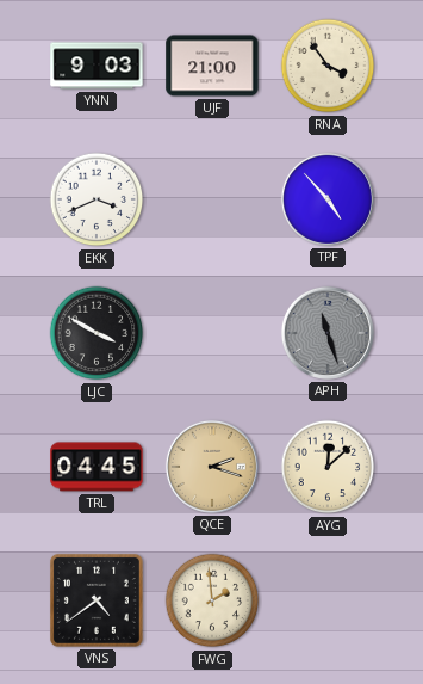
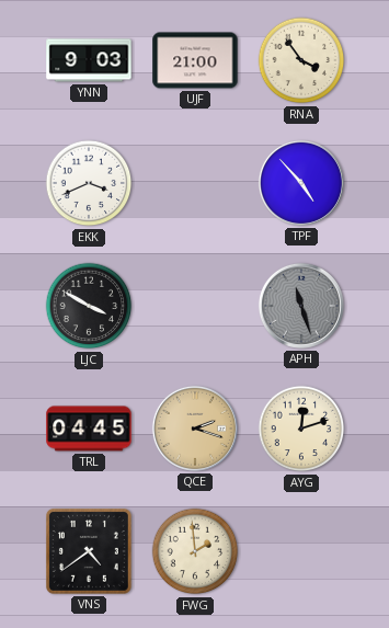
AYG: 12:08 -> 12:12
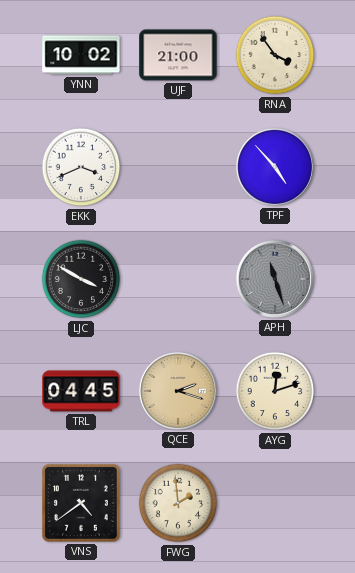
YNN: 9:03 -> 10:02
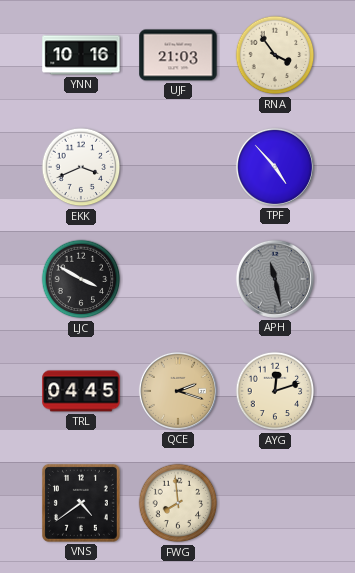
YNN: 10:02 -> 10:16
UJF: 21:00 -> 21:03
APH: 11:27 -> 11:28
FWG: 1:59 -> 7:59
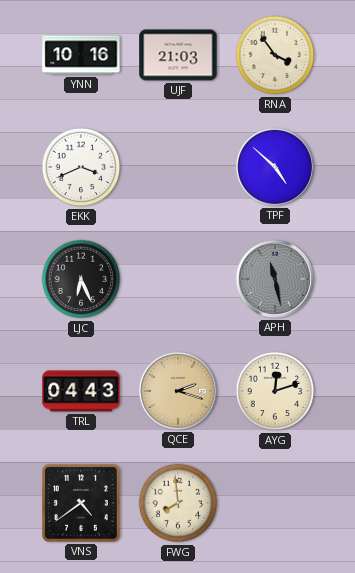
TPF: 4:53 -> 4:52
LJC: 3:50 -> 6:26
TRL: 04:45 -> 04:43
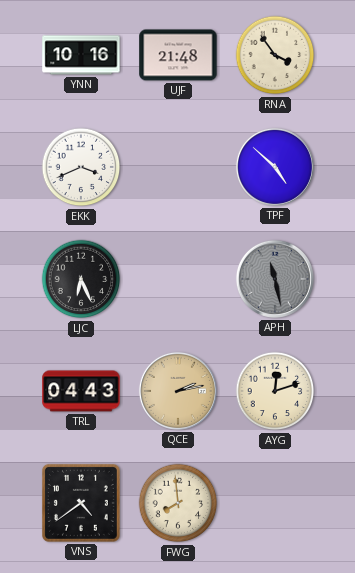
UJF: 21:03 -> 21:48
QCE: 2:18 -> 2:13
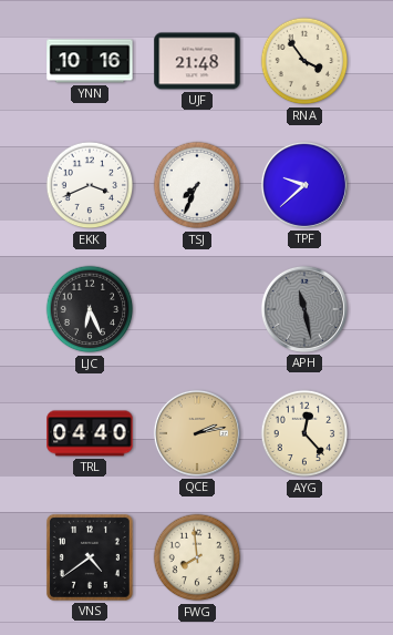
TSJ: none -> 7:34
TPF: 4:52 -> 9:38
TRL: 04:43 -> 04:40
AYG: 12:12 -> 12:23
